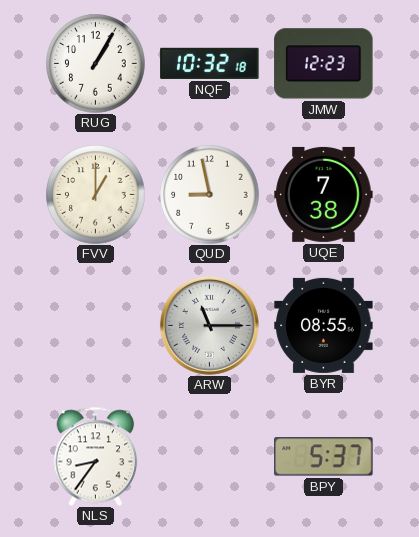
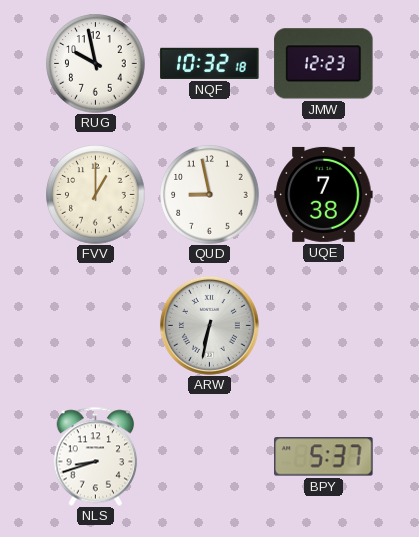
RUG: 1:05 -> 9:58
ARW: 11:15 -> 6:32
BYR: 08:55 -> none
NLS: 8:36 -> 8:42
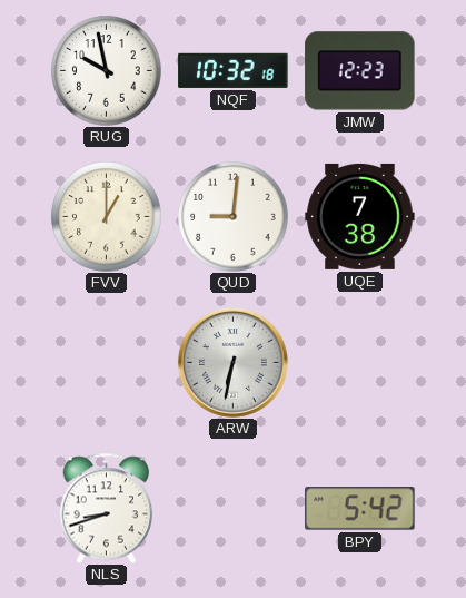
QUD: 8:58 -> 9:01
BPY: 5:37 -> 5:42
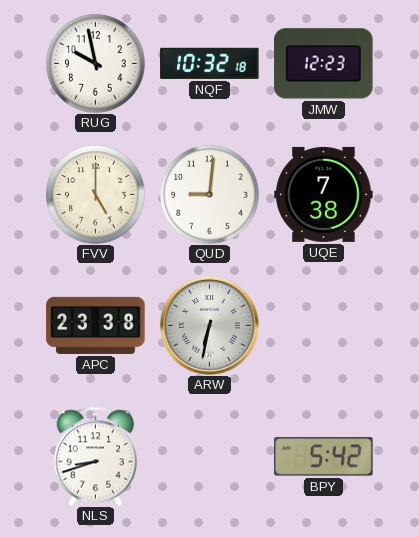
FVV: 1:00 -> 5:00
APC: none -> 23:38
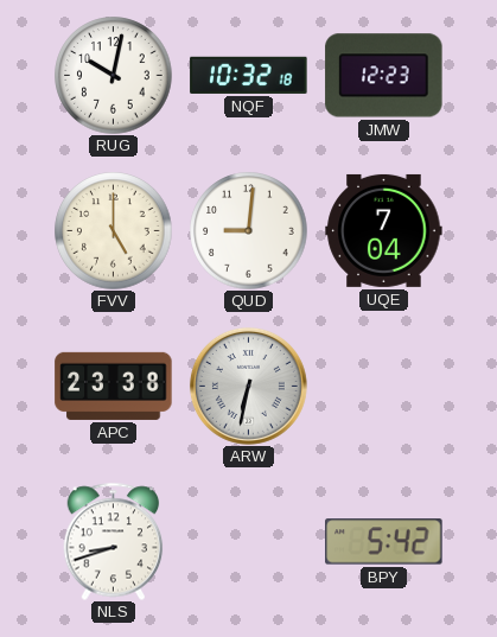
RUG: 9:58 -> 10:02
UQE: 7:38 -> 7:04
